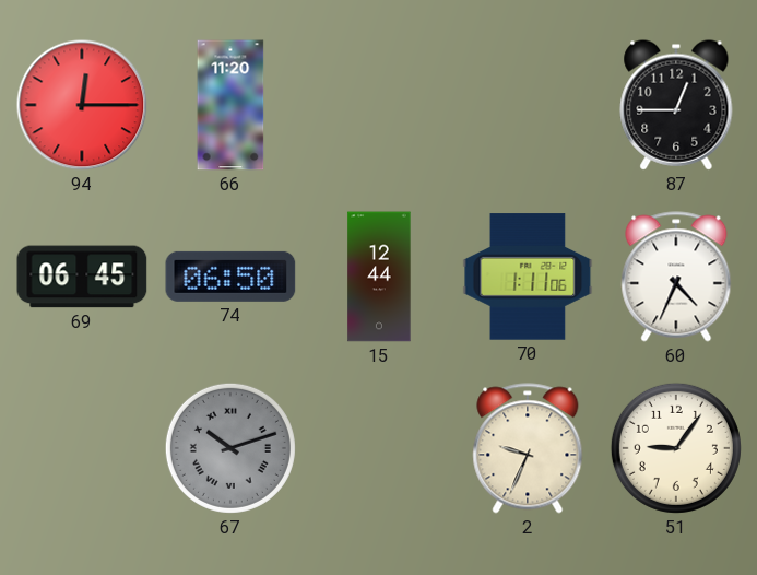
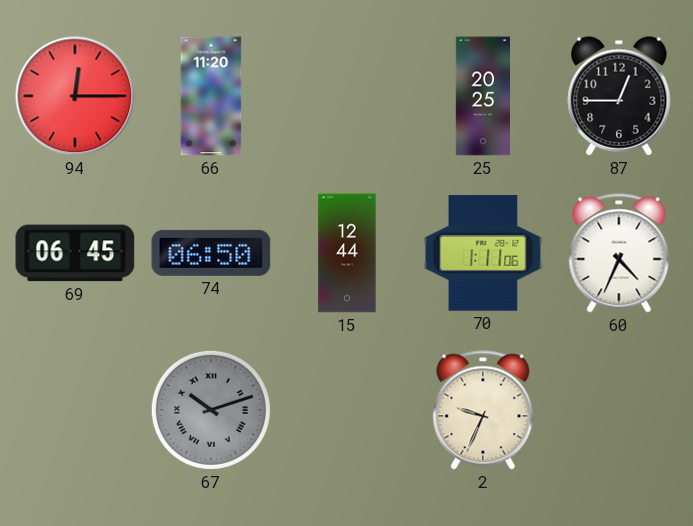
25: none -> 20:25
51: 9:06 -> none
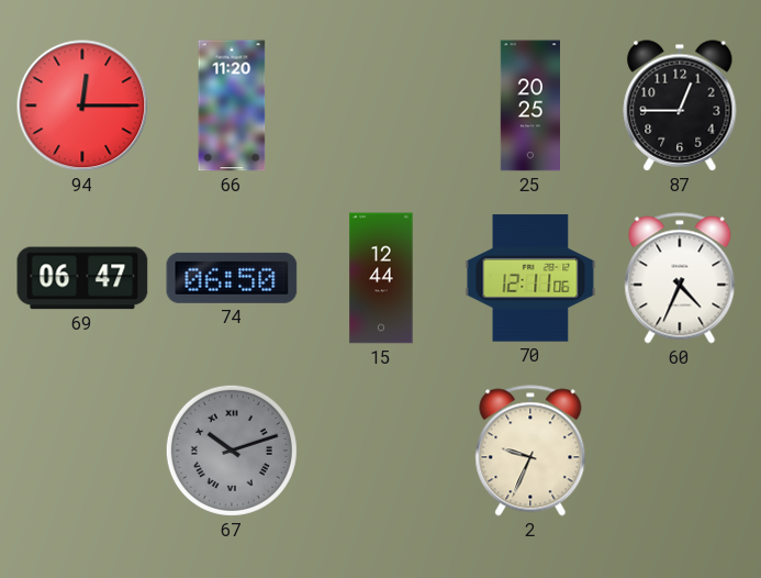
69: 06:45 -> 06:47
70: 1:11 -> 12:11
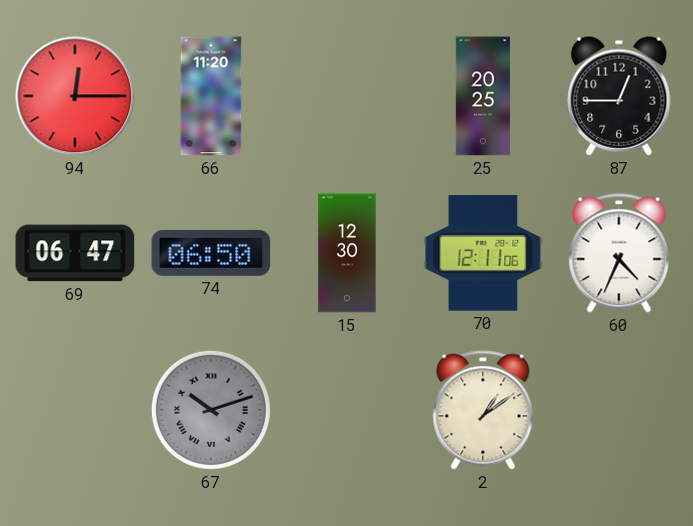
15: 12:44 -> 12:30
2: 9:34 -> 1:09
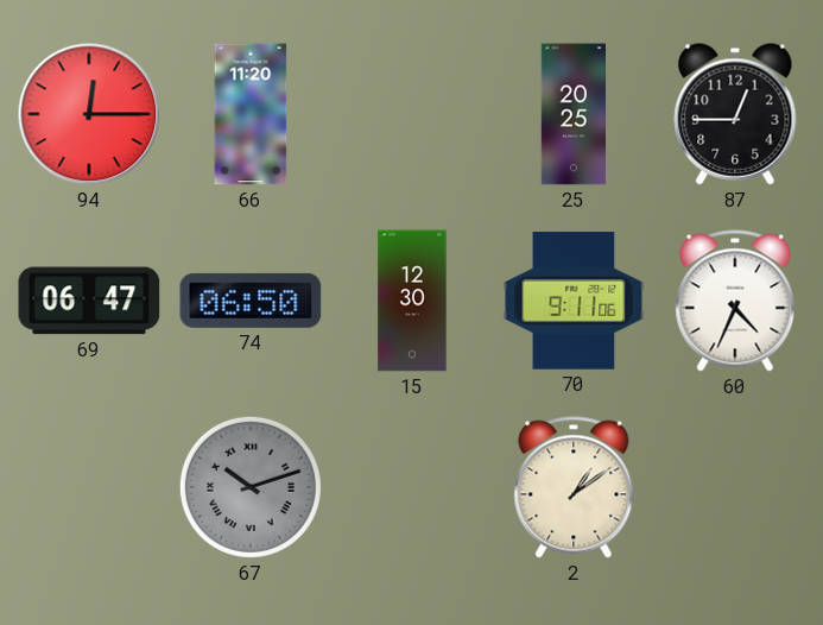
70: 12:11 -> 9:11
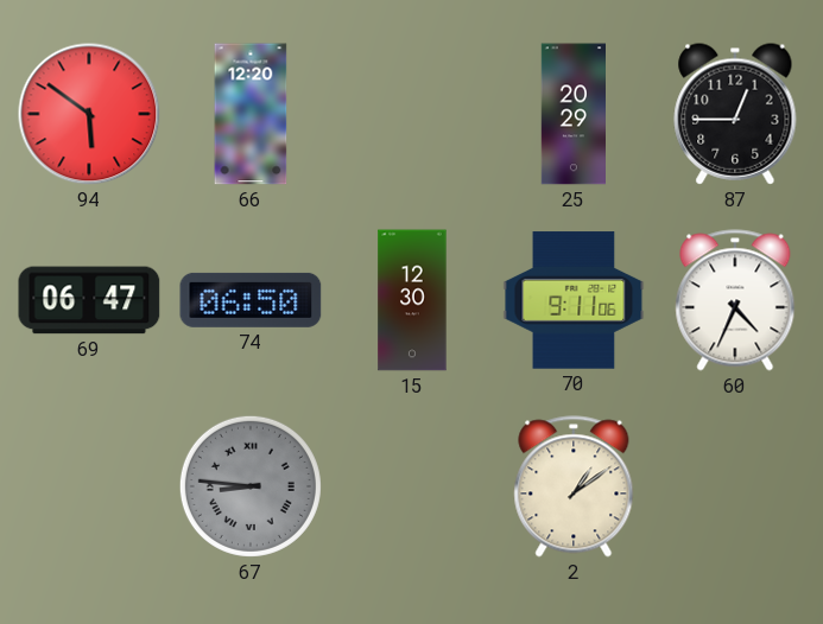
94: 12:15 -> 5:51
66: 11:20 -> 12:20
25: 20:25 -> 20:29
67: 10:12 -> 8:46
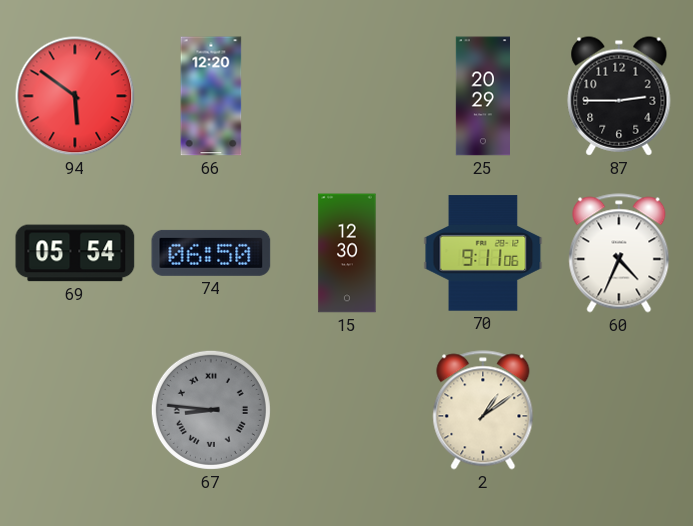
87: 12:45 -> 2:45
69: 06:47 -> 05:54
